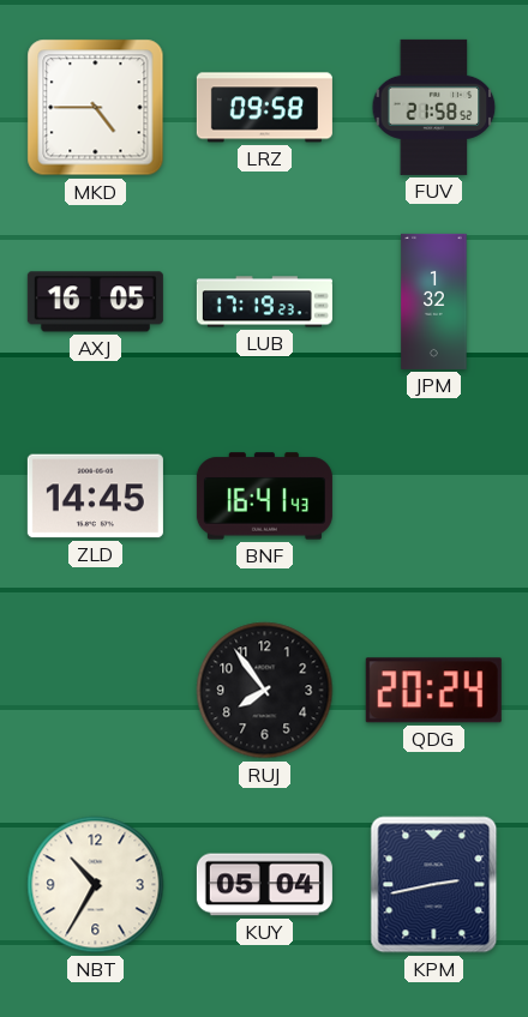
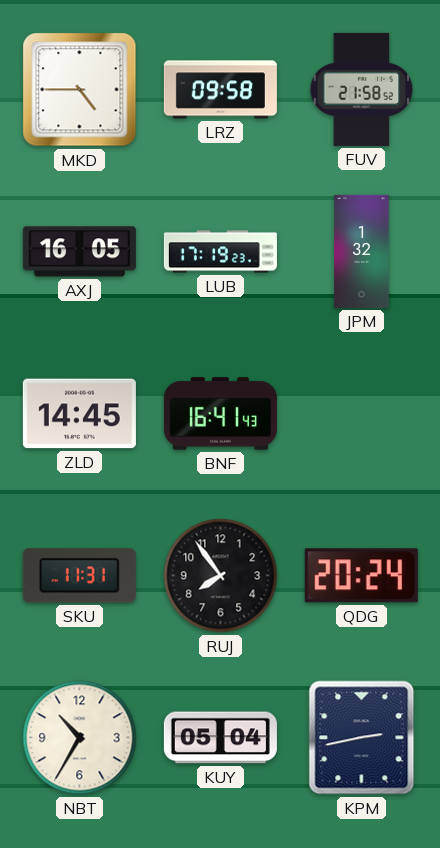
SKU: none -> 11:31
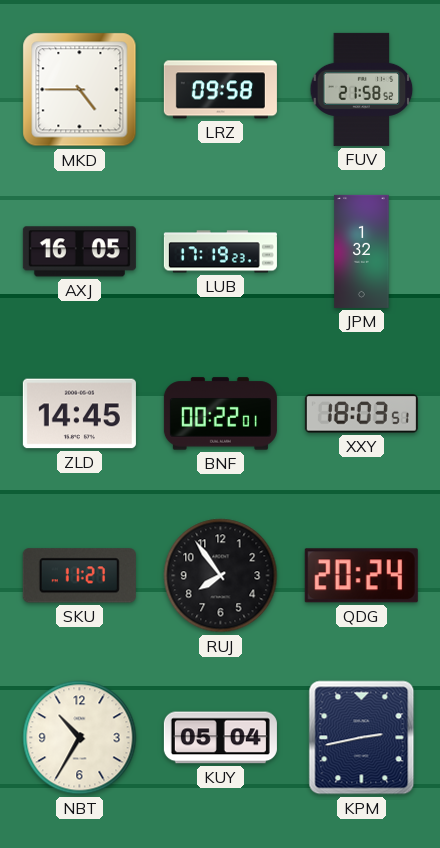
BNF: 16:41 -> 00:22
XXY: none -> 18:03
SKU: 11:31 -> 11:27
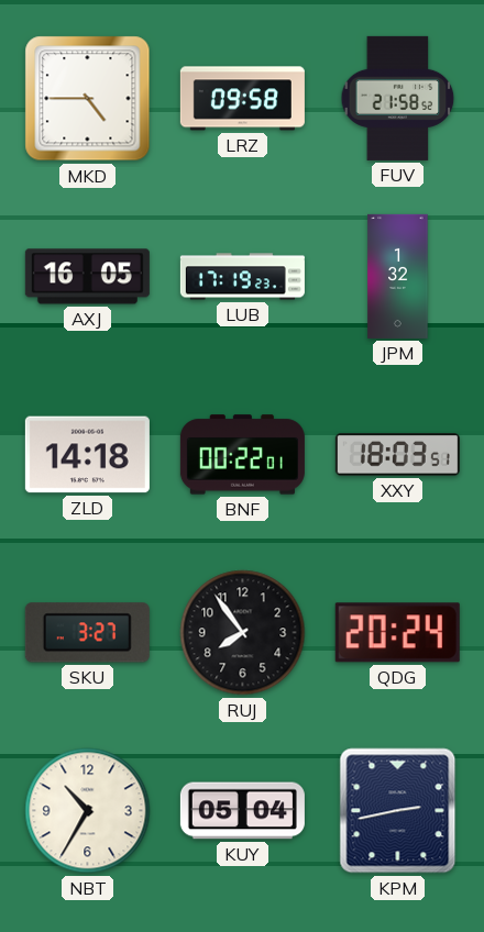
ZLD: 14:45 -> 14:18
SKU: 11:27 -> 3:27
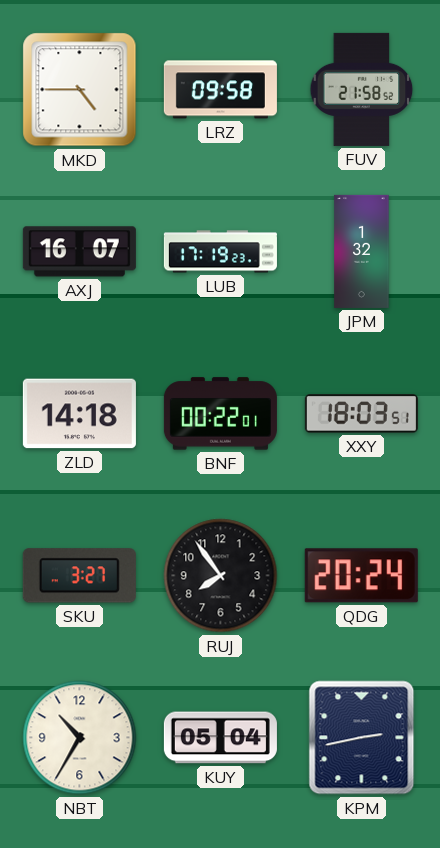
AXJ: 16:05 -> 16:07
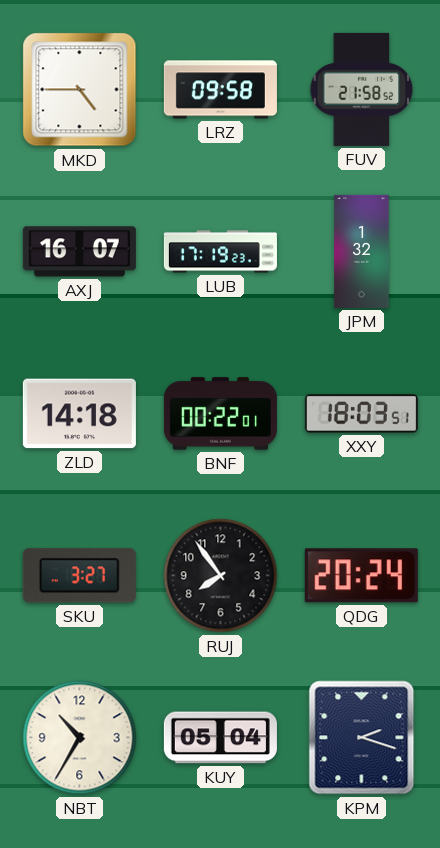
KPM: 2:43 -> 2:18
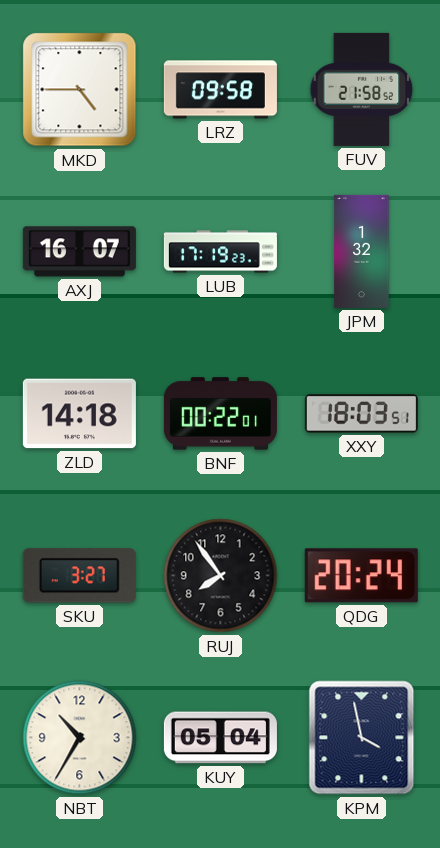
KPM: 2:18 -> 3:58
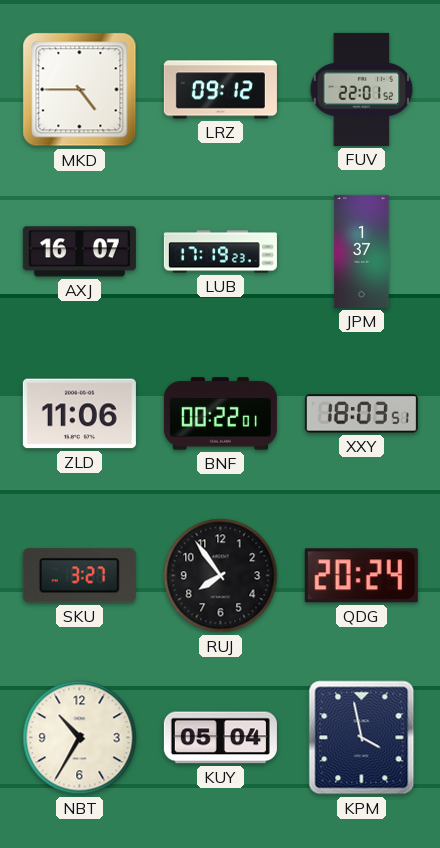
LRZ: 09:58 -> 09:12
FUV: 21:58 -> 22:01
JPM: 1:32 -> 1:37
ZLD: 14:18 -> 11:06
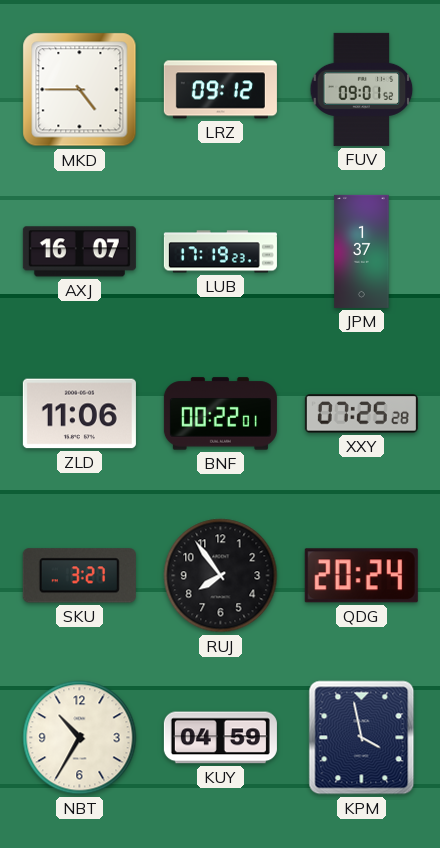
FUV: 22:01 -> 09:01
XXY: 18:03 -> 07:25
KUY: 05:04 -> 04:59
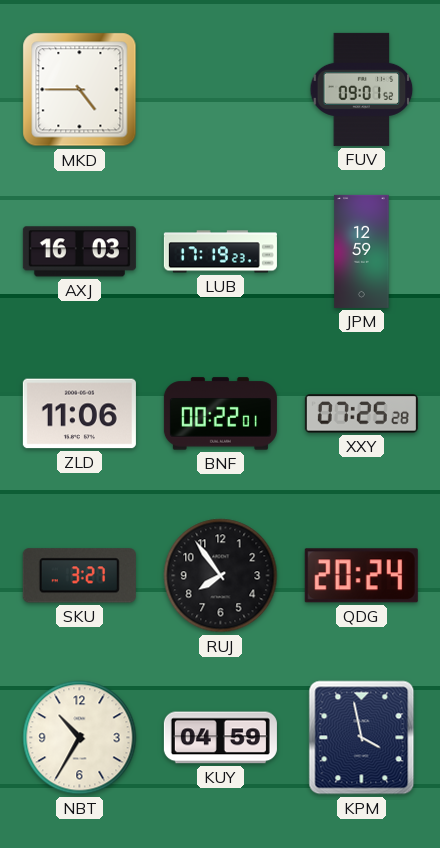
LRZ: 09:12 -> none
AXJ: 16:07 -> 16:03
JPM: 1:37 -> 12:59
